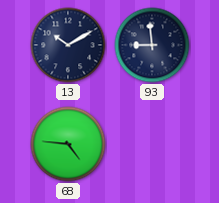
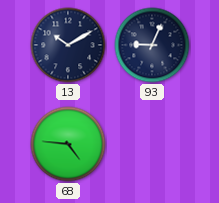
93: 8:59 -> 9:04
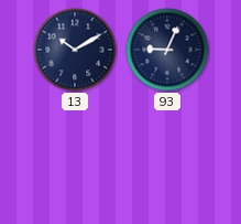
68: 4:46 -> none
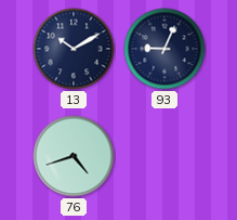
76: none -> 4:42
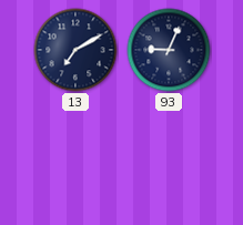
13: 10:10 -> 7:10
76: 4:42 -> none
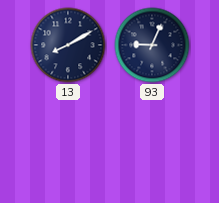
13: 7:10 -> 8:10
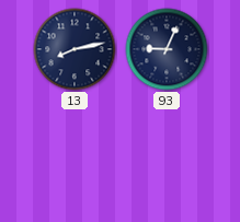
13: 8:10 -> 8:13
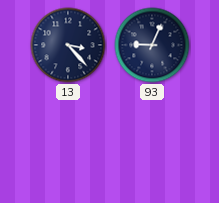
13: 8:13 -> 3:23
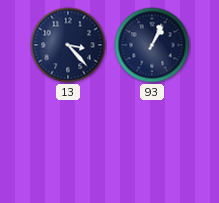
93: 9:04 -> 1:04
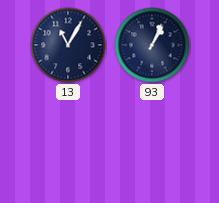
13: 3:23 -> 11:05
